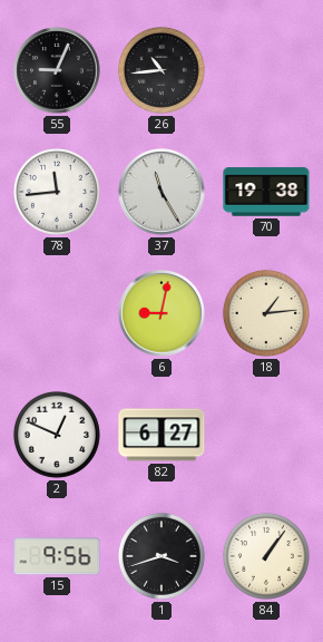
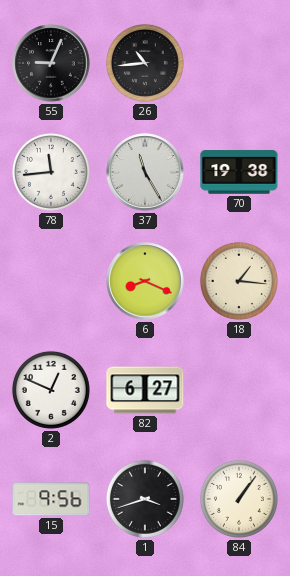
6: 9:02 -> 8:19
18: 1:14 -> 1:16
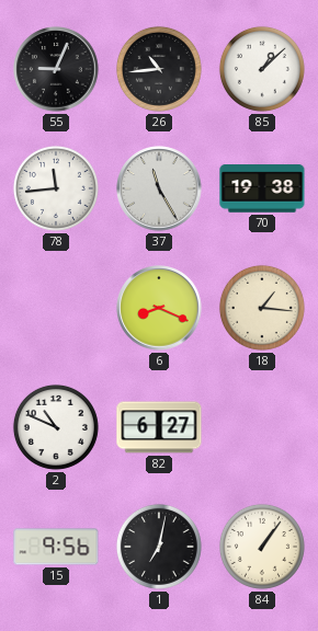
85: none -> 1:08
2: 12:49 -> 10:49
1: 3:42 -> 7:02
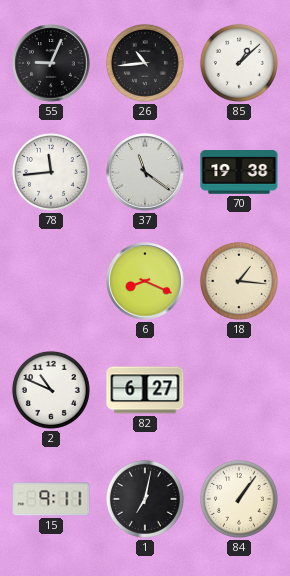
37: 11:25 -> 11:21
15: 9:56 -> 9:11
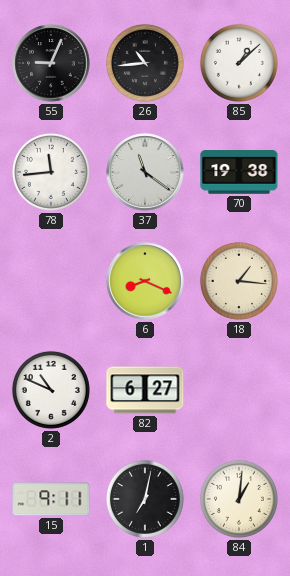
84: 1:06 -> 1:01
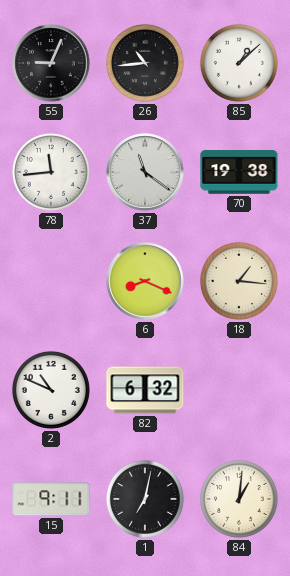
82: 6:27 -> 6:32
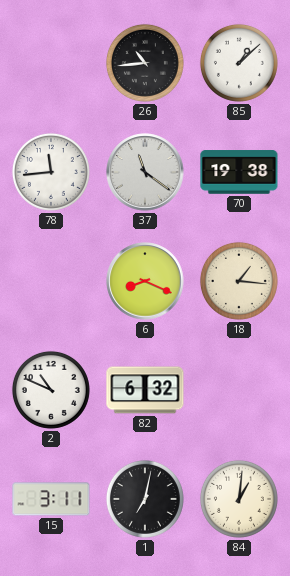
55: 9:04 -> none
15: 9:11 -> 3:11
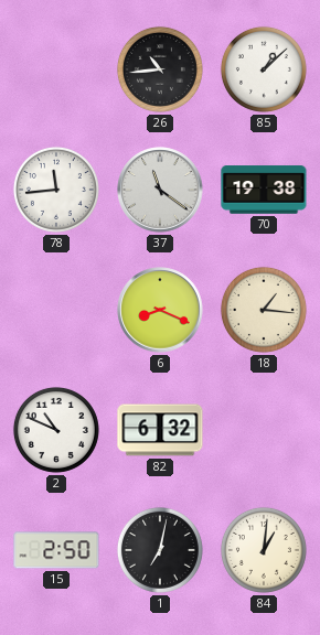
15: 3:11 -> 2:50
